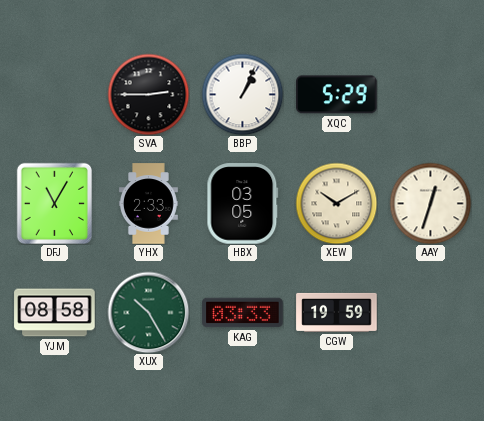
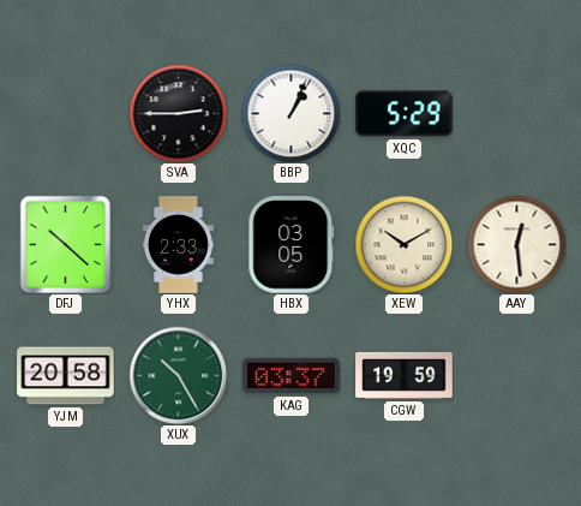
DFJ: 11:05 -> 10:22
AAY: 12:33 -> 12:29
YJM: 08:58 -> 20:58
KAG: 03:33 -> 03:37
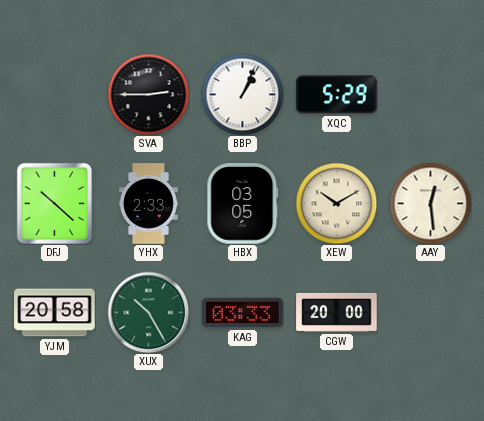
KAG: 03:37 -> 03:33
CGW: 19:59 -> 20:00
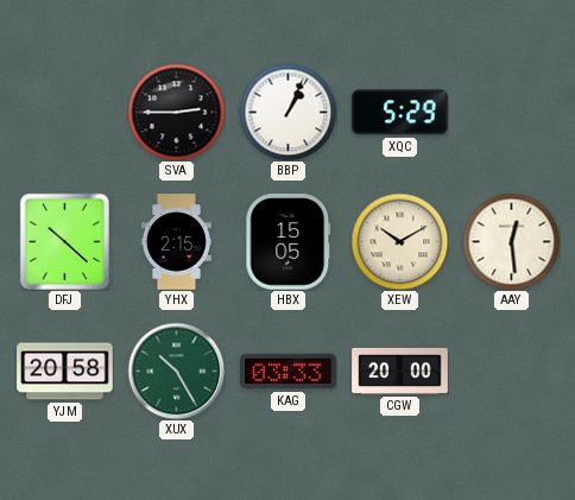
YHX: 2:33 -> 2:15
HBX: 03:05 -> 15:05
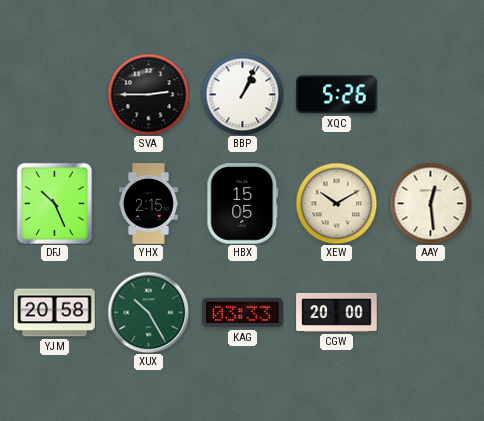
XQC: 5:29 -> 5:26
DFJ: 10:22 -> 10:26
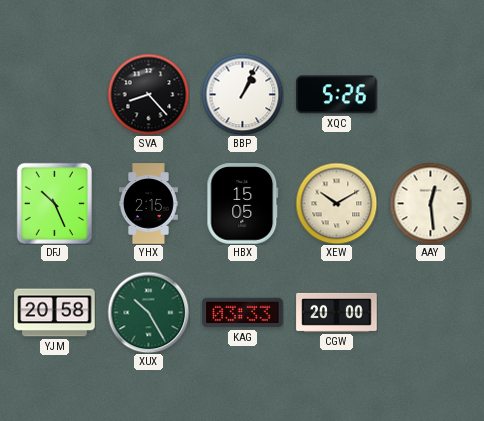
SVA: 2:45 -> 8:23
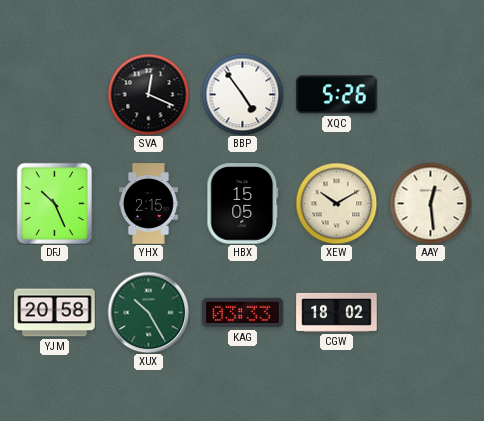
SVA: 8:23 -> 12:19
BBP: 1:04 -> 4:54
CGW: 20:00 -> 18:02
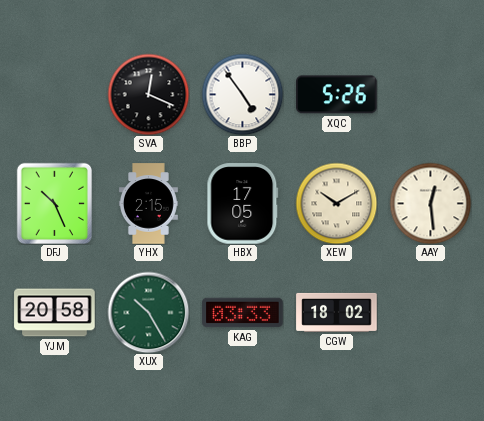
HBX: 15:05 -> 17:05
